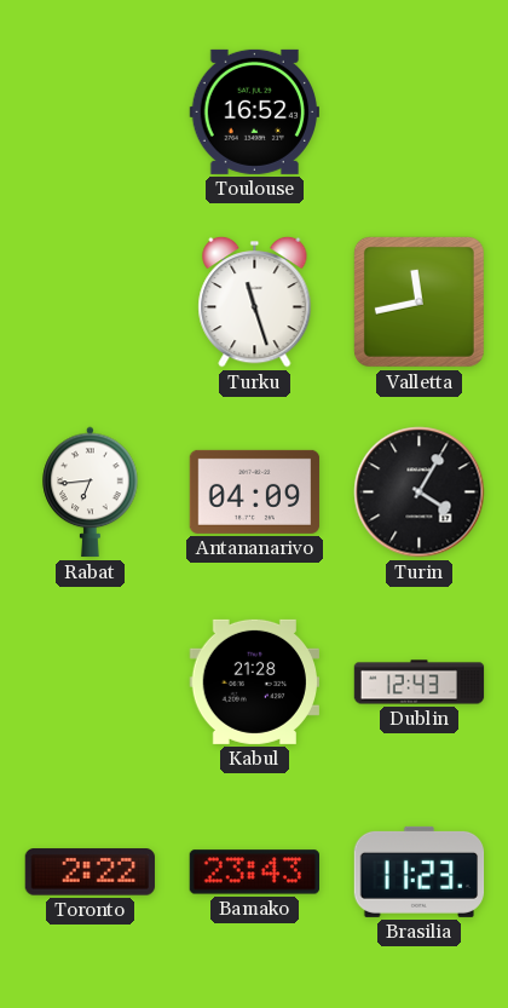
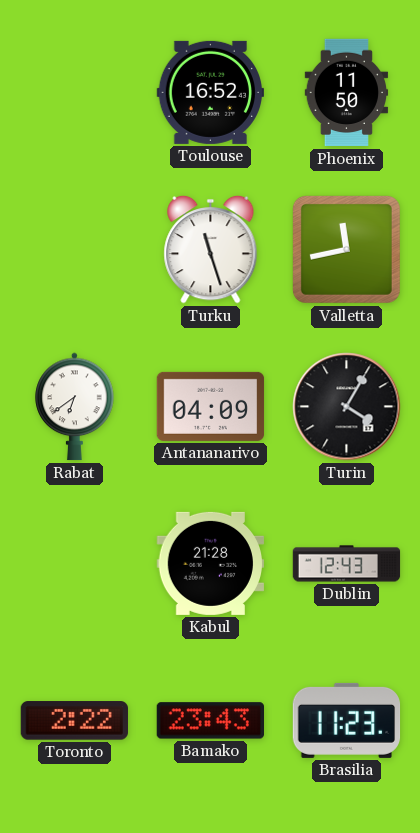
Phoenix: none -> 11:50
Rabat: 6:44 -> 6:39
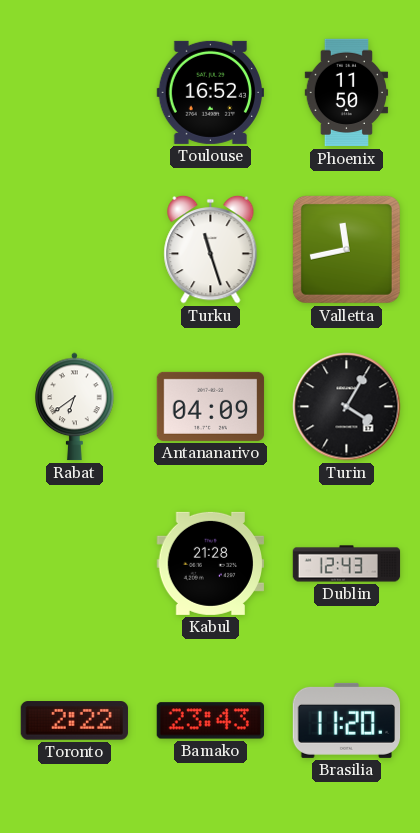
Brasilia: 11:23 -> 11:20
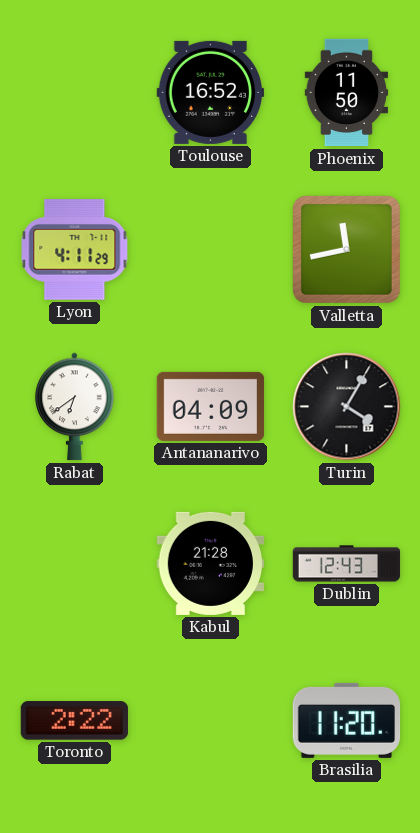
Lyon: none -> 4:11
Turku: 11:27 -> none
Bamako: 23:43 -> none
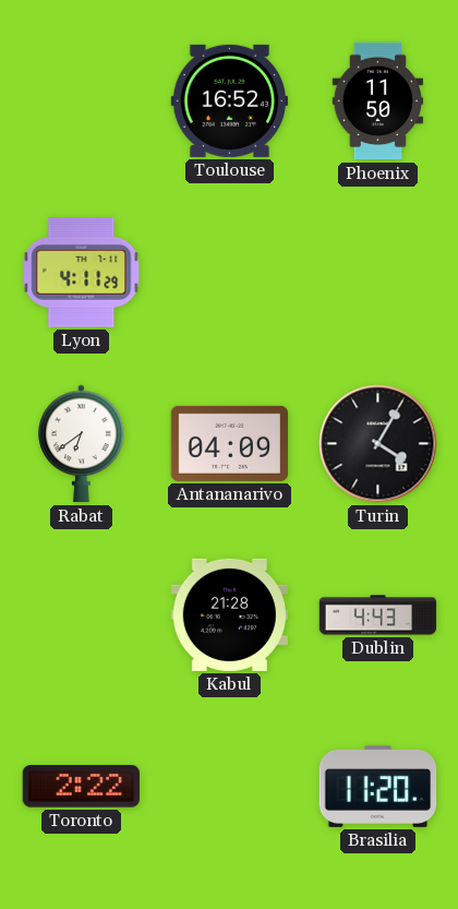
Valletta: 11:43 -> none
Dublin: 12:43 -> 4:43
